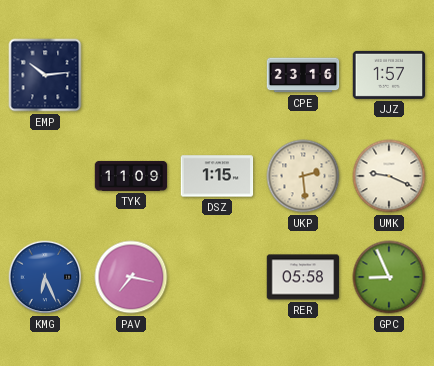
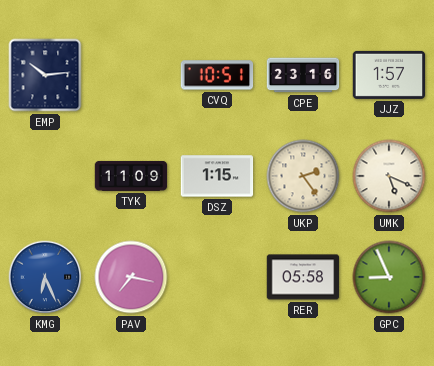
CVQ: none -> 10:51
UKP: 2:29 -> 2:24
UMK: 9:19 -> 5:19
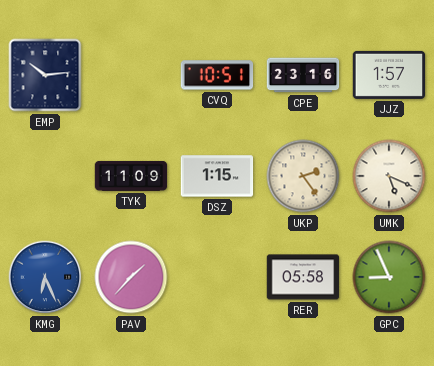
PAV: 7:17 -> 1:37
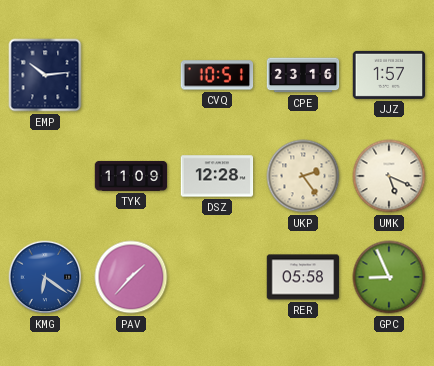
DSZ: 1:15 -> 12:28
KMG: 6:26 -> 6:21
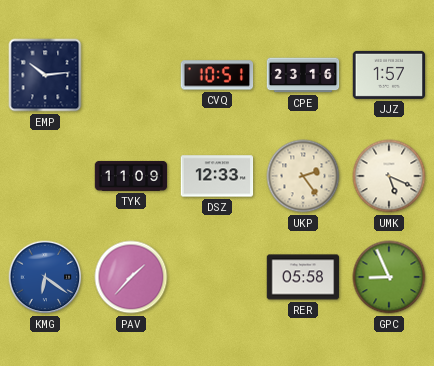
DSZ: 12:28 -> 12:33
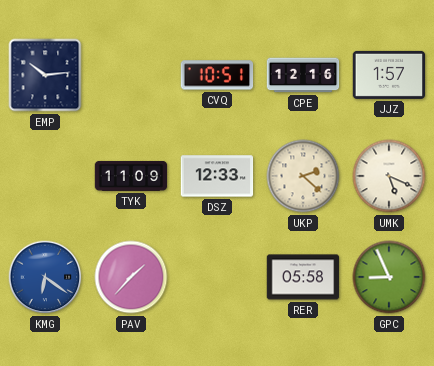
CPE: 23:16 -> 12:16
UKP: 2:24 -> 2:22
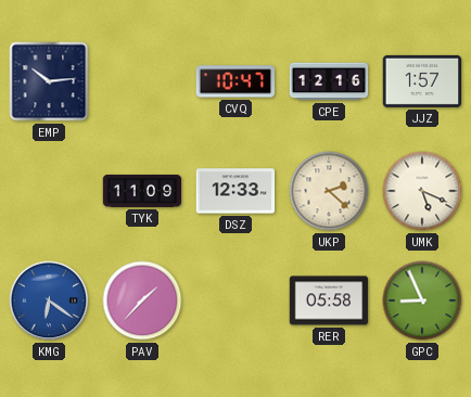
CVQ: 10:51 -> 10:47
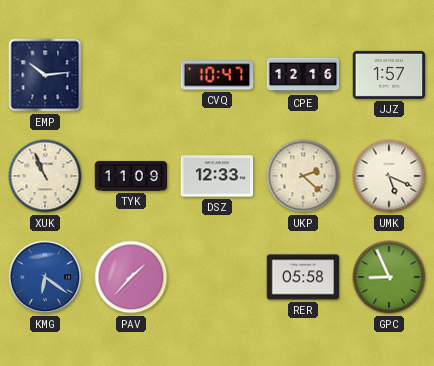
XUK: none -> 10:56
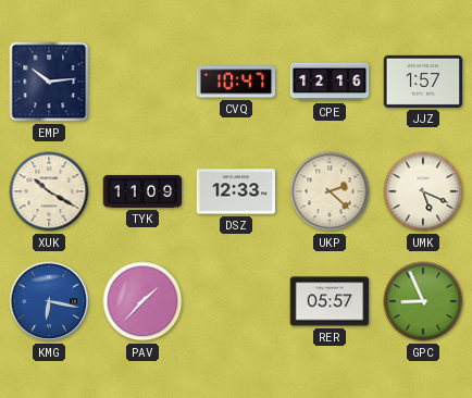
XUK: 10:56 -> 10:20
KMG: 6:21 -> 6:17
RER: 05:58 -> 05:57
